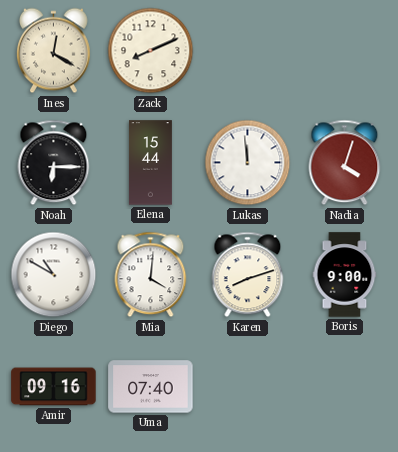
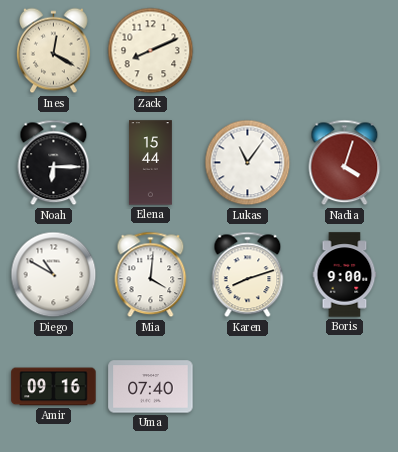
Lukas: 11:59 -> 11:06
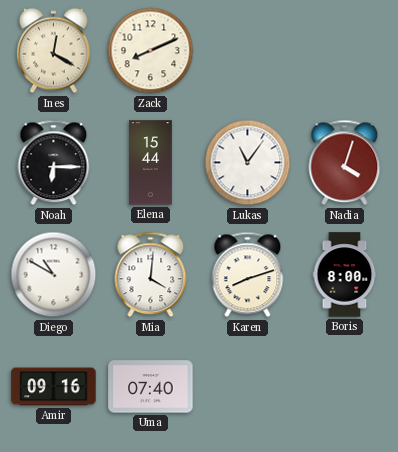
Boris: 9:00 -> 8:00
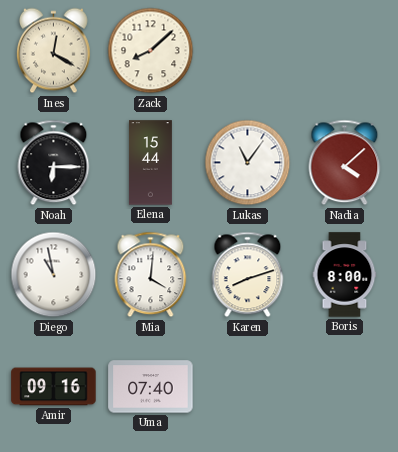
Zack: 8:11 -> 8:08
Nadia: 4:03 -> 4:08
Diego: 10:50 -> 10:58
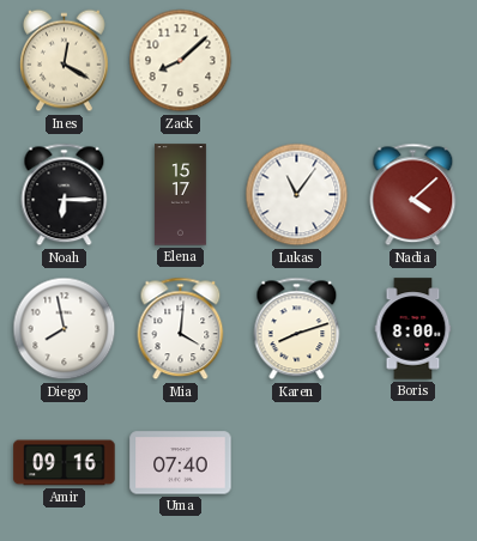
Elena: 15:44 -> 15:17
Diego: 10:58 -> 7:58
